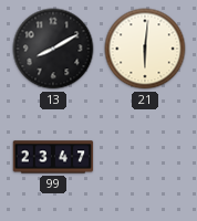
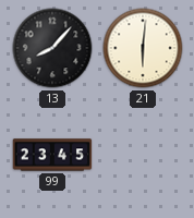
13: 8:10 -> 8:07
99: 23:47 -> 23:45
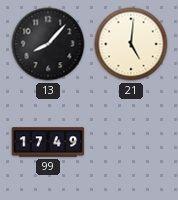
21: 6:01 -> 5:01
99: 23:45 -> 17:49
